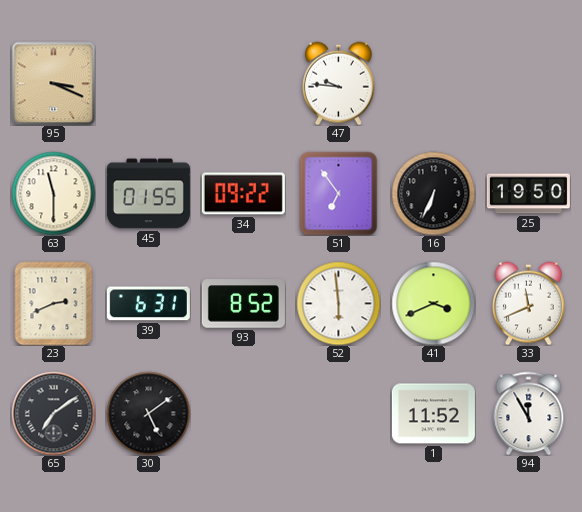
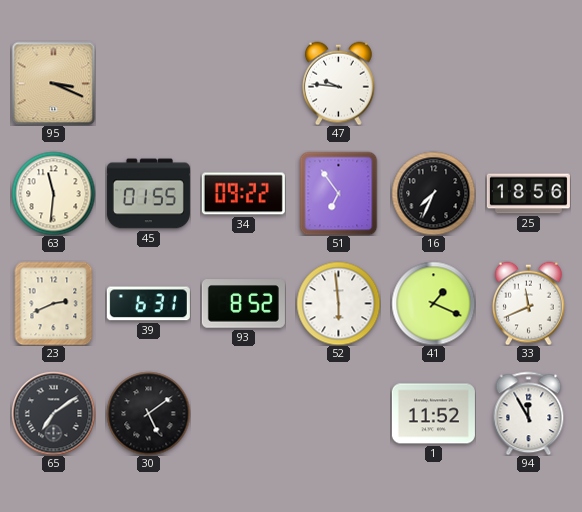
63: 11:30 -> 11:31
16: 6:34 -> 7:34
25: 19:50 -> 18:56
41: 3:41 -> 1:19
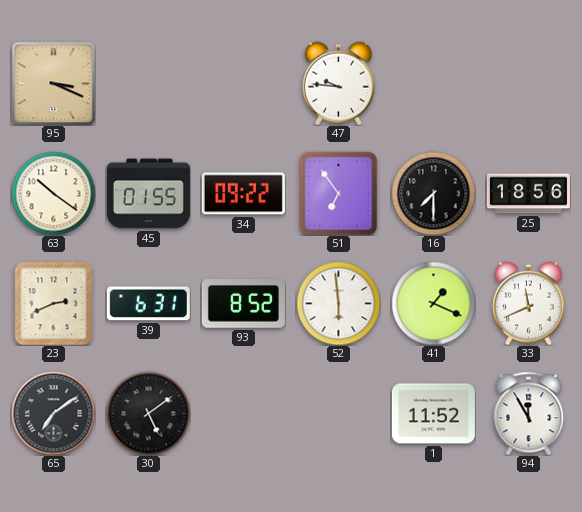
63: 11:31 -> 10:21
16: 7:34 -> 7:30
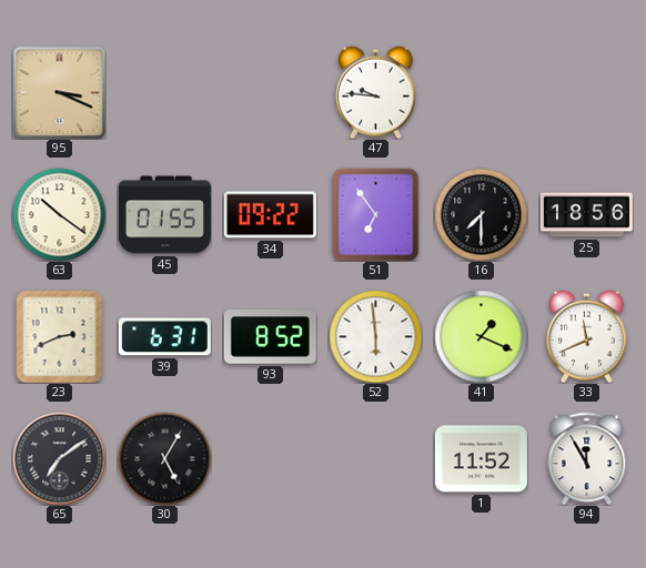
30: 5:09 -> 5:05
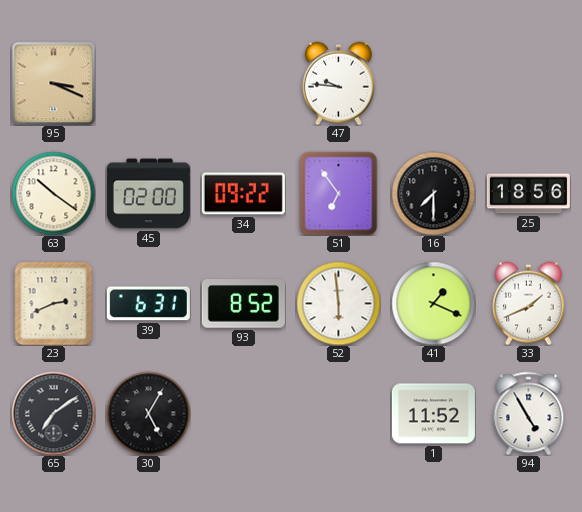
45: 01:55 -> 02:00
33: 11:41 -> 1:41
94: 11:55 -> 4:55
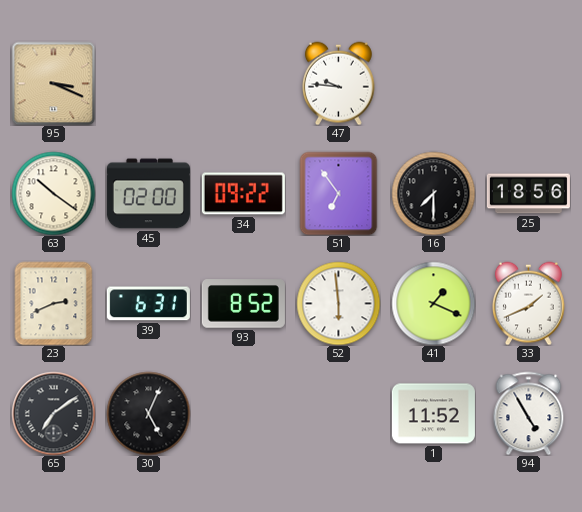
30: 5:05 -> 5:04
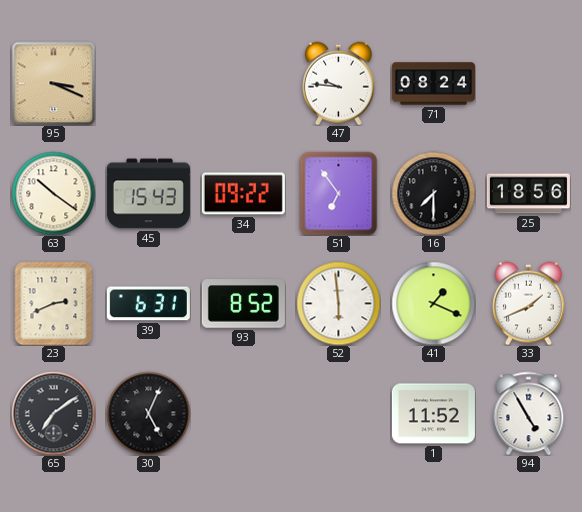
71: none -> 08:24
45: 02:00 -> 15:43
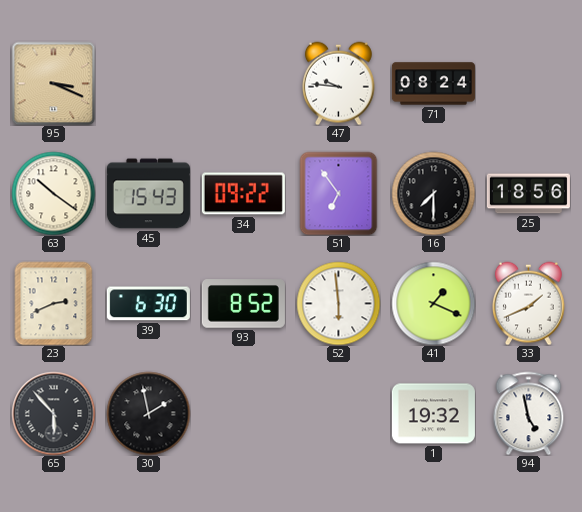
39: 6:31 -> 6:30
65: 7:09 -> 5:53
30: 5:04 -> 1:58
1: 11:52 -> 19:32
94: 4:55 -> 4:58
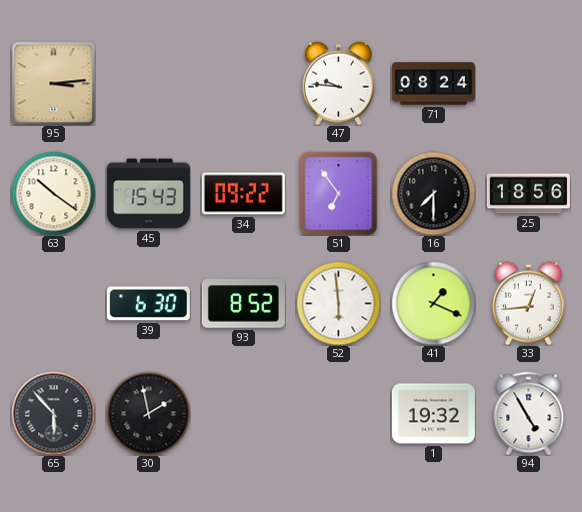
95: 3:19 -> 3:14
23: 2:41 -> none
33: 1:41 -> 12:44
94: 4:58 -> 4:55
